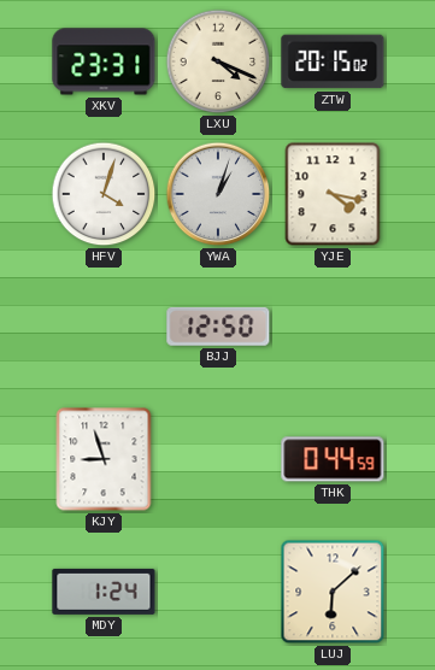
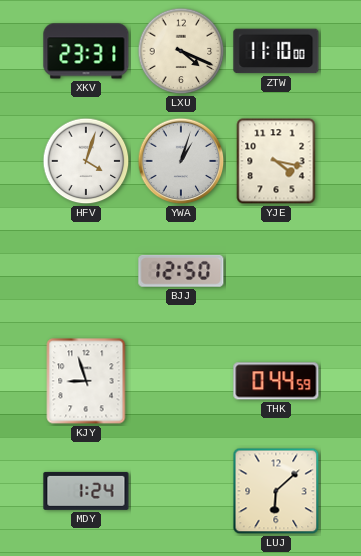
ZTW: 20:15 -> 11:10
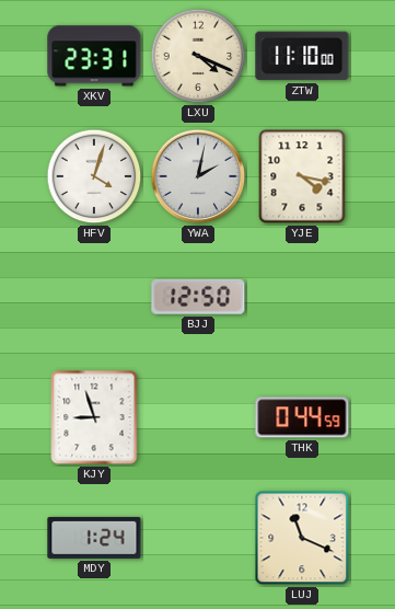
YWA: 1:03 -> 2:02
LUJ: 6:08 -> 11:19
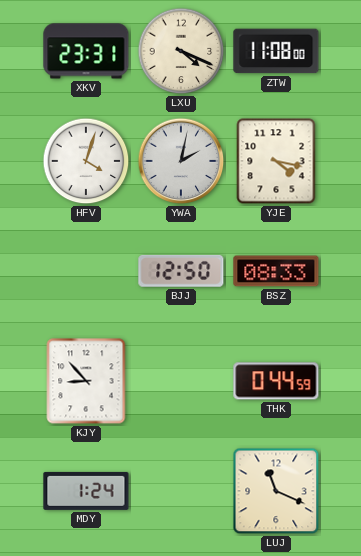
ZTW: 11:10 -> 11:08
BSZ: none -> 08:33
KJY: 8:57 -> 8:53
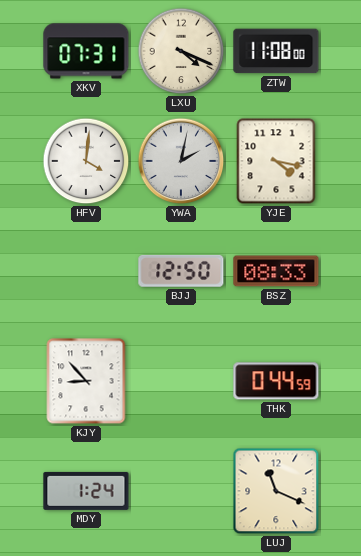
XKV: 23:31 -> 07:31
HFV: 4:03 -> 4:01
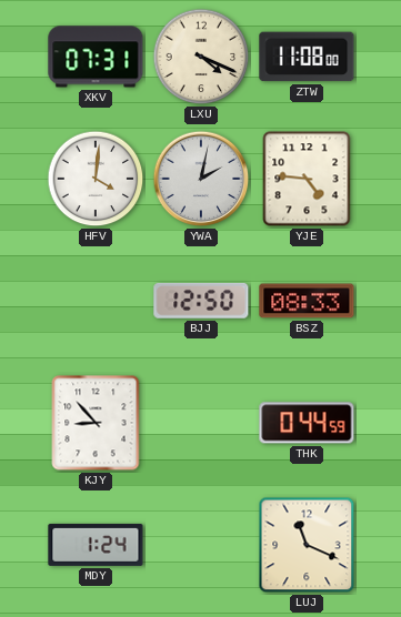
YJE: 4:17 -> 4:46
